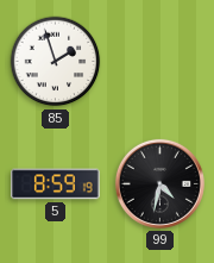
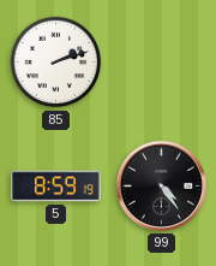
85: 1:57 -> 2:12
99: 4:32 -> 4:24
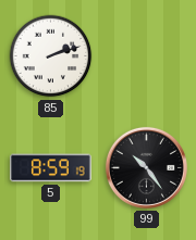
99: 4:24 -> 10:24
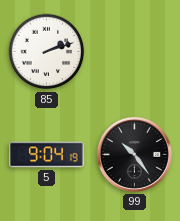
5: 8:59 -> 9:04
